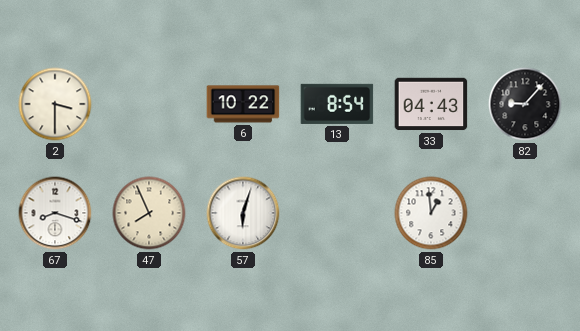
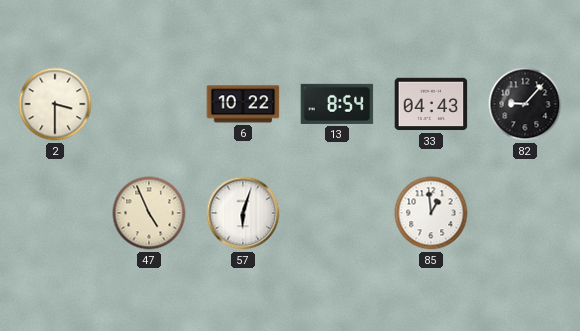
67: 8:18 -> none
47: 7:56 -> 4:56
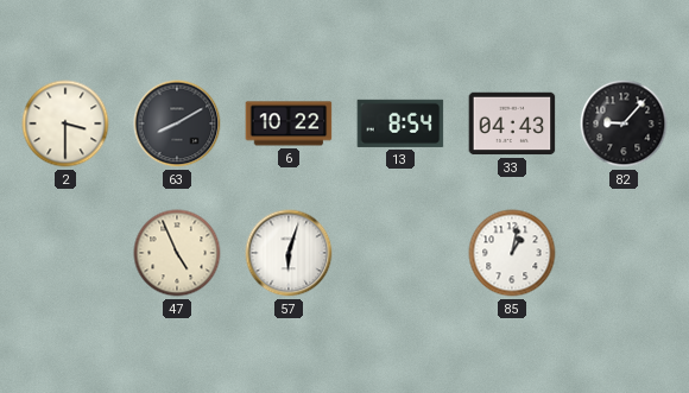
63: none -> 8:10
85: 12:59 -> 1:02
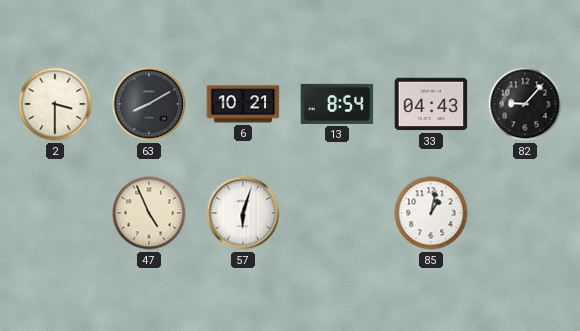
6: 10:22 -> 10:21
